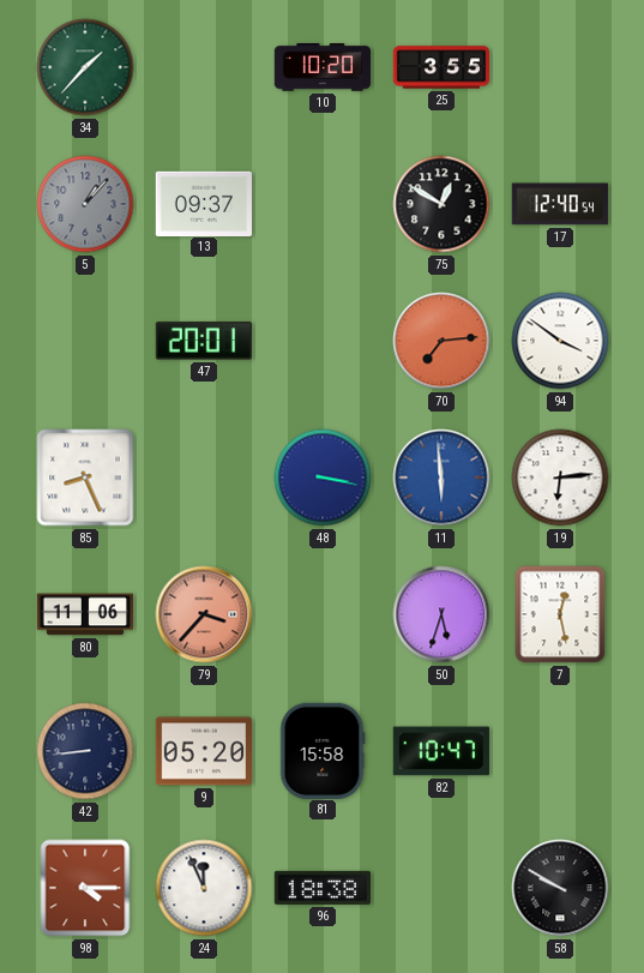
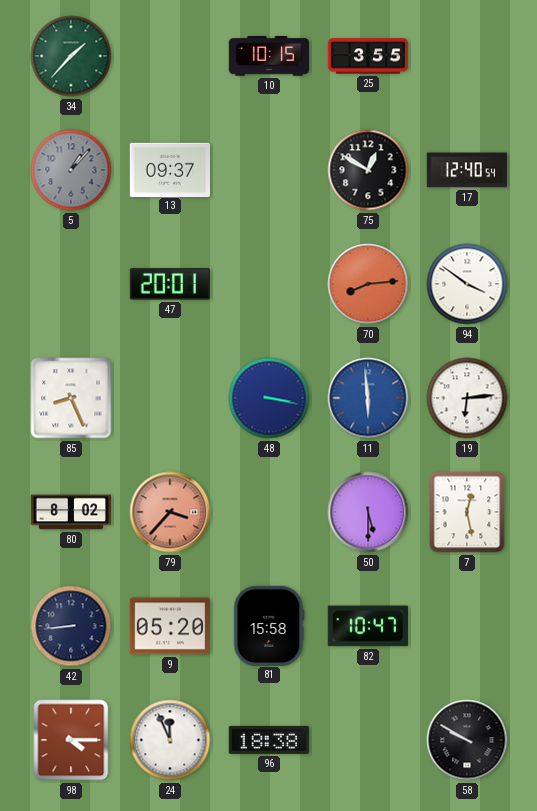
10: 10:20 -> 10:15
70: 7:14 -> 8:14
80: 11:06 -> 8:02
50: 5:33 -> 5:30
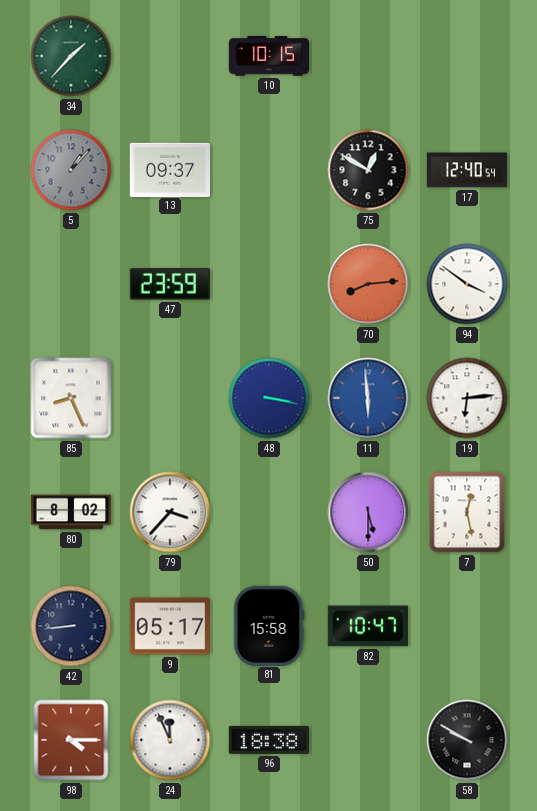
25: 3:55 -> none
47: 20:01 -> 23:59
79 dial: salmon -> white
9: 05:20 -> 05:17
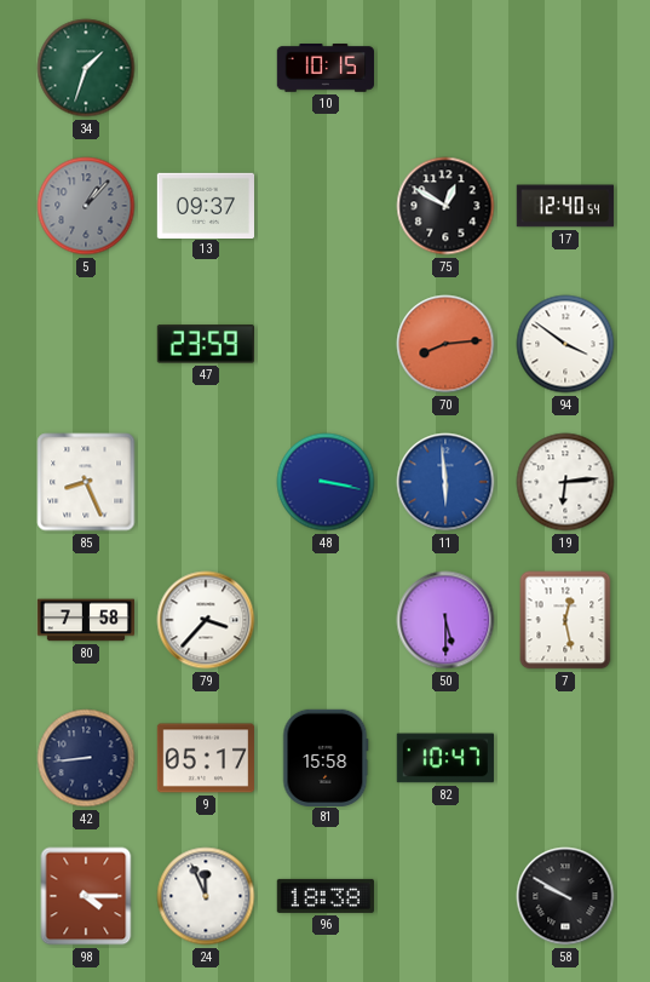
34: 1:37 -> 1:33
80: 8:02 -> 7:58
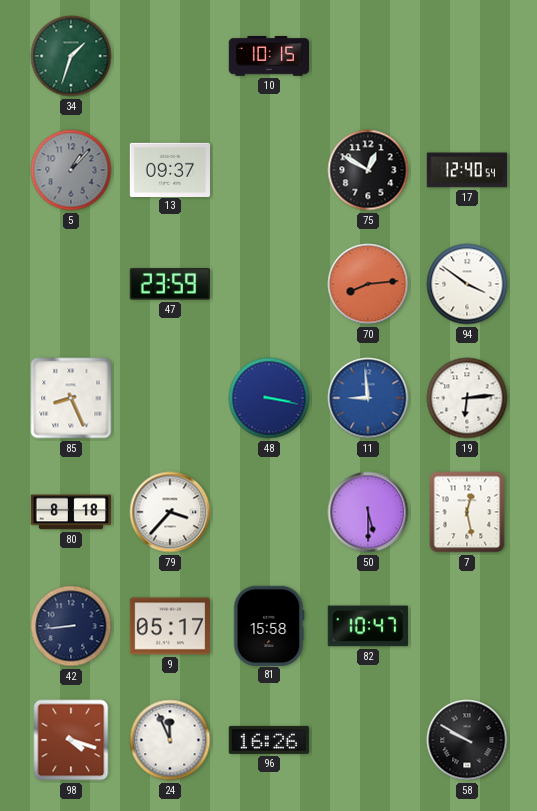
11: 5:59 -> 8:59
80: 7:58 -> 8:18
98: 4:15 -> 4:18
96: 18:38 -> 16:26
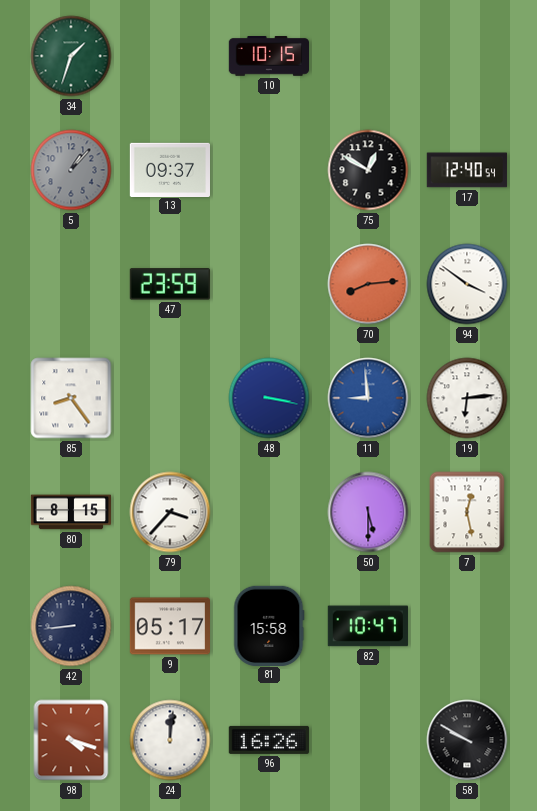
85: 8:26 -> 8:24
80: 8:18 -> 8:15
24: 11:56 -> 12:01
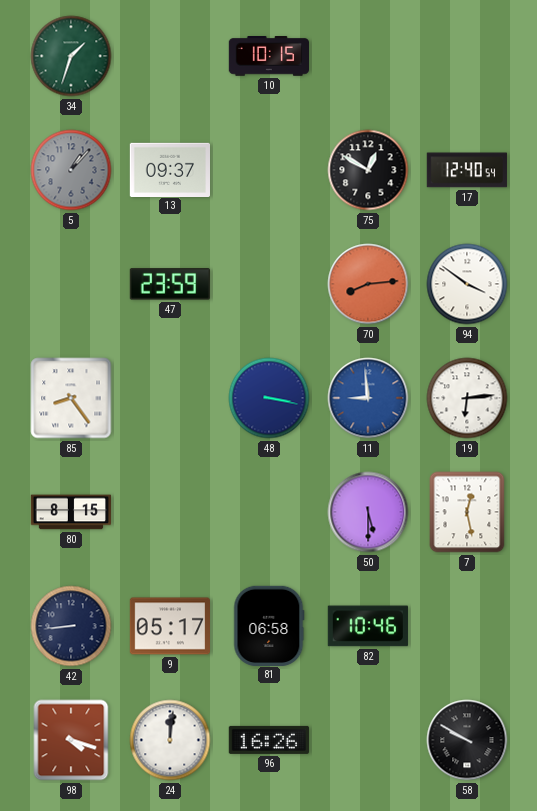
79: 3:37 -> none
81: 15:58 -> 06:58
82: 10:47 -> 10:46
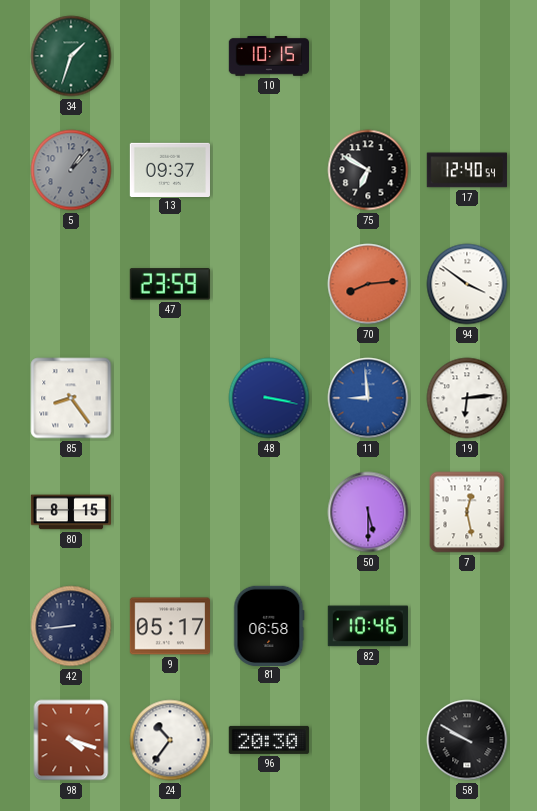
75: 12:50 -> 6:50
24: 12:01 -> 10:36
96: 16:26 -> 20:30
